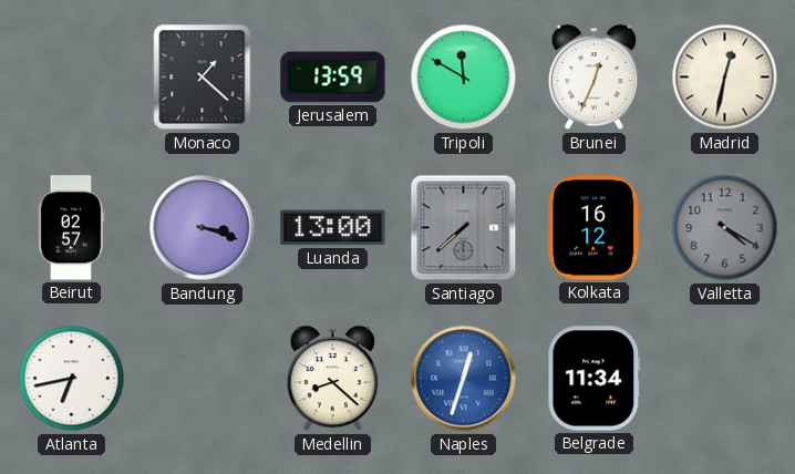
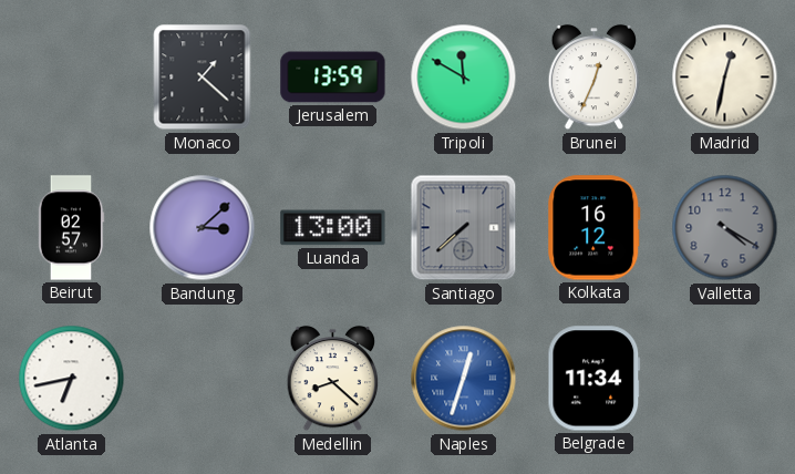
Bandung: 3:18 -> 3:08
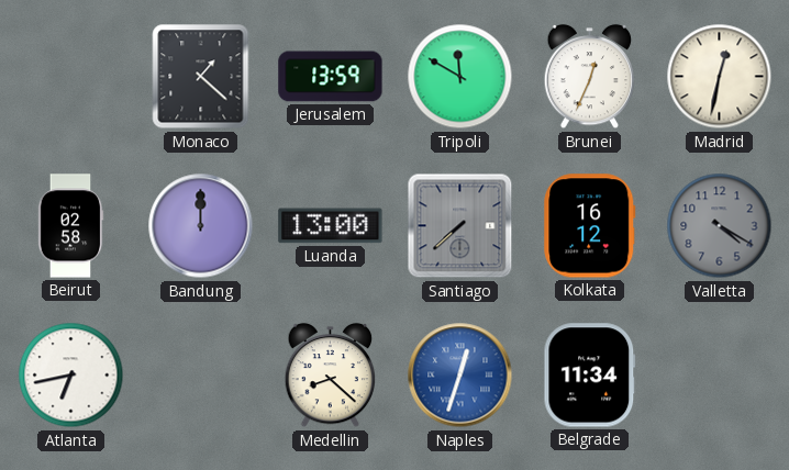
Beirut: 02:57 -> 02:58
Bandung: 3:08 -> 12:00
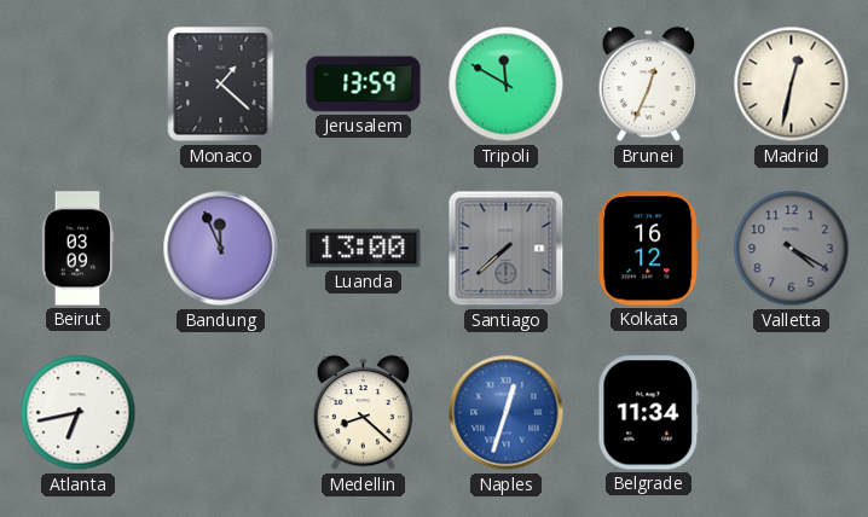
Beirut: 02:58 -> 03:09
Bandung: 12:00 -> 11:56
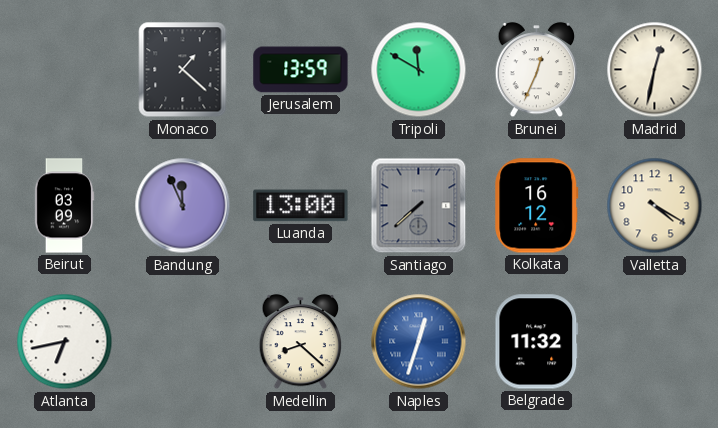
Valletta dial: grey -> cream
Belgrade: 11:34 -> 11:32
